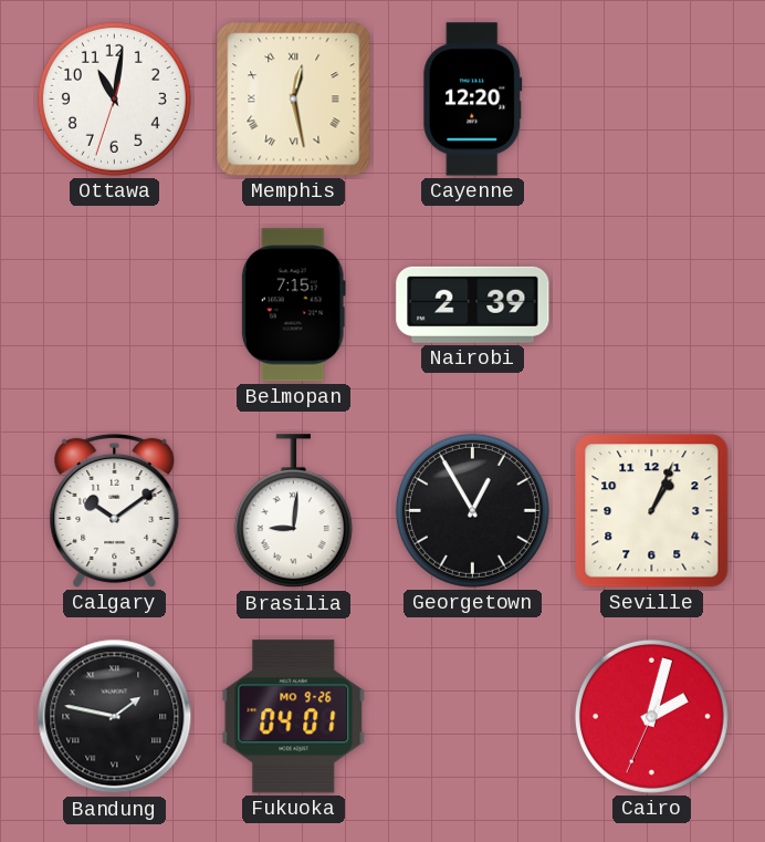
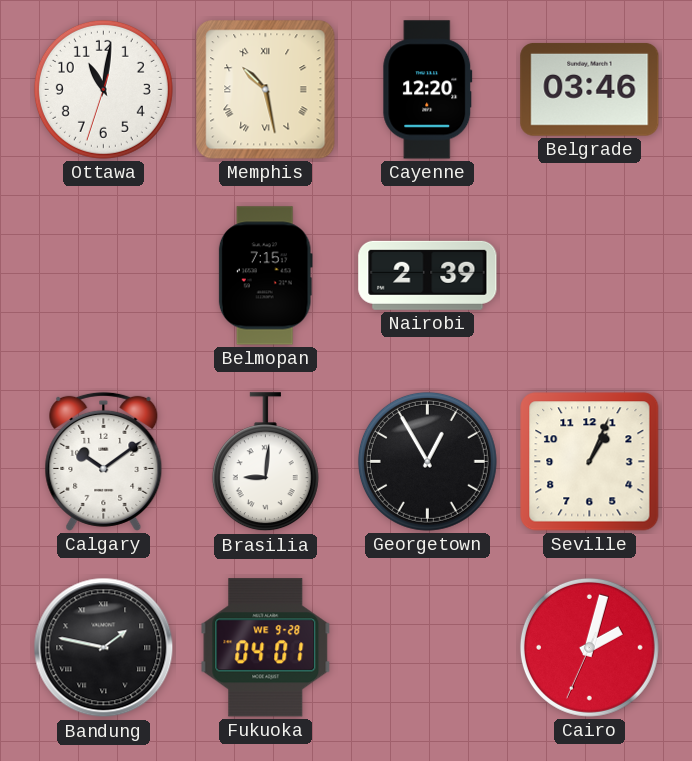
Memphis: 12:28 -> 10:28
Belgrade: none -> 03:46
Fukuoka date: MO 9-26 -> WE 9-28
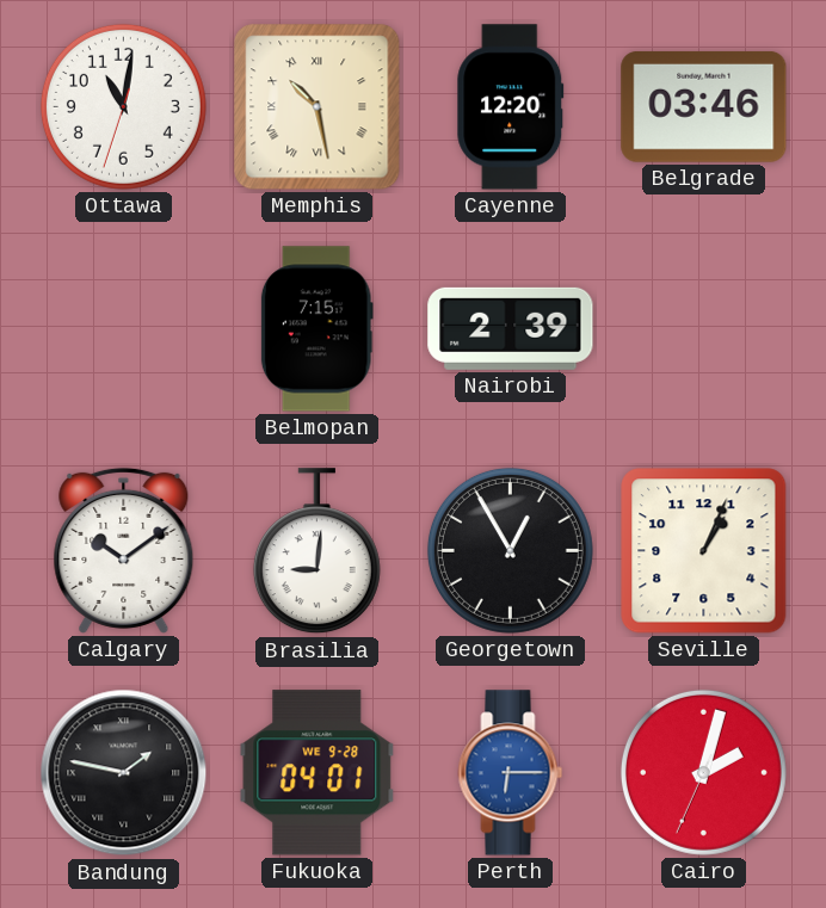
Perth: none -> 6:15
